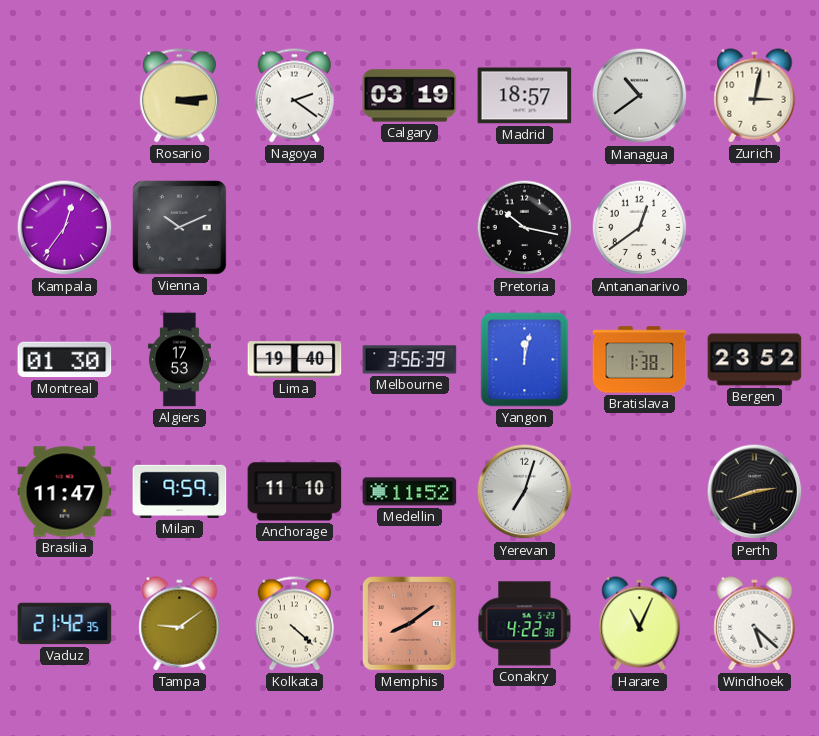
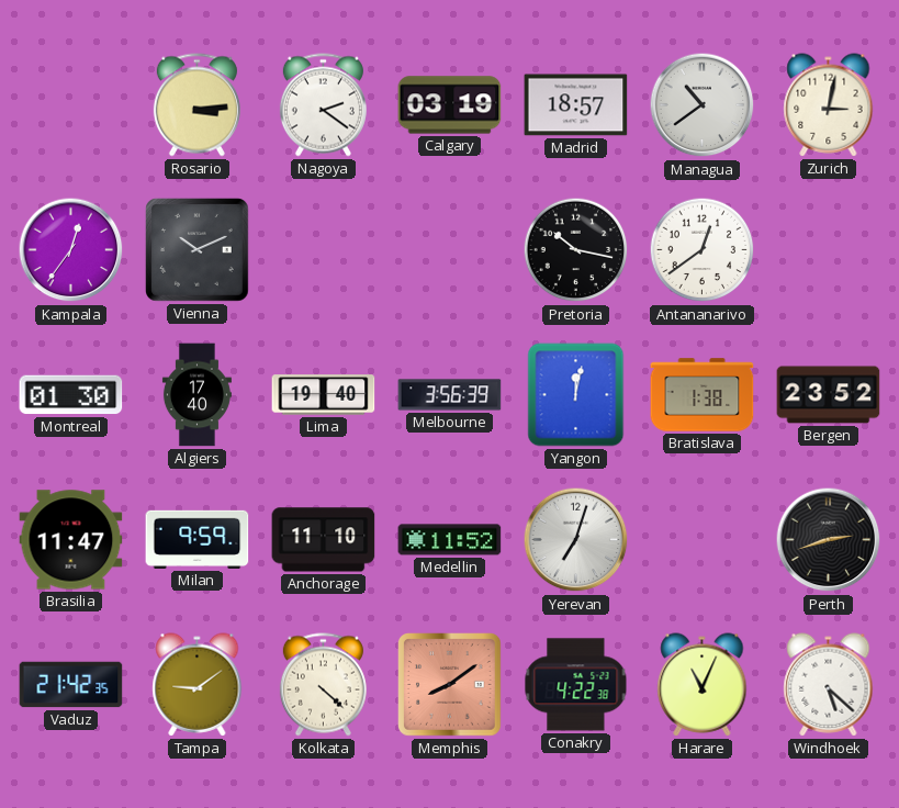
Algiers: 17:53 -> 17:40
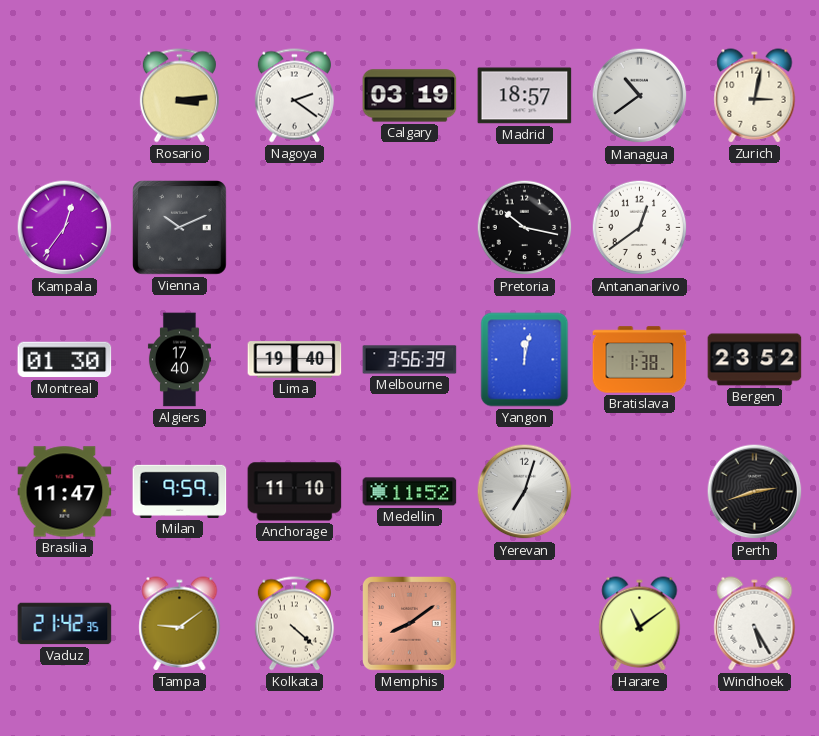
Conakry: 4:22 -> none
Harare: 11:04 -> 11:09
Windhoek: 5:22 -> 5:25
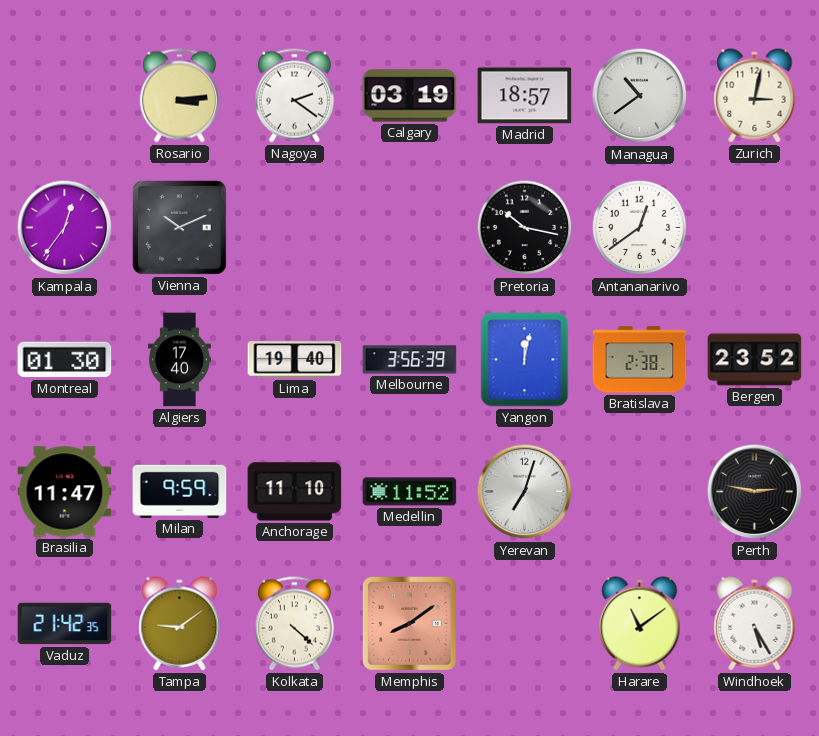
Bratislava: 1:38 -> 2:38
Perth: 2:42 -> 2:47
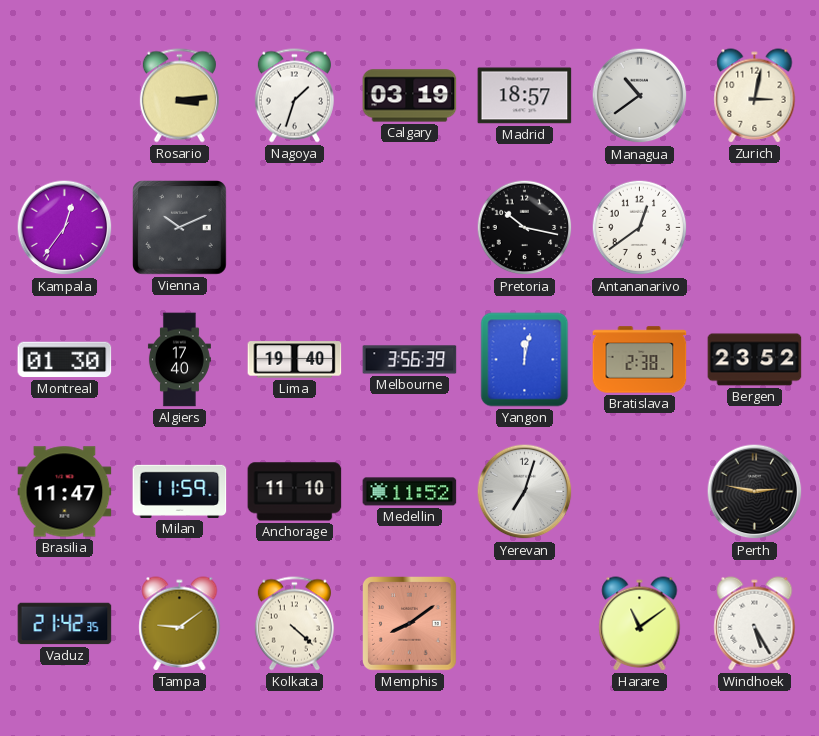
Nagoya: 2:21 -> 1:33
Milan: 9:59 -> 11:59
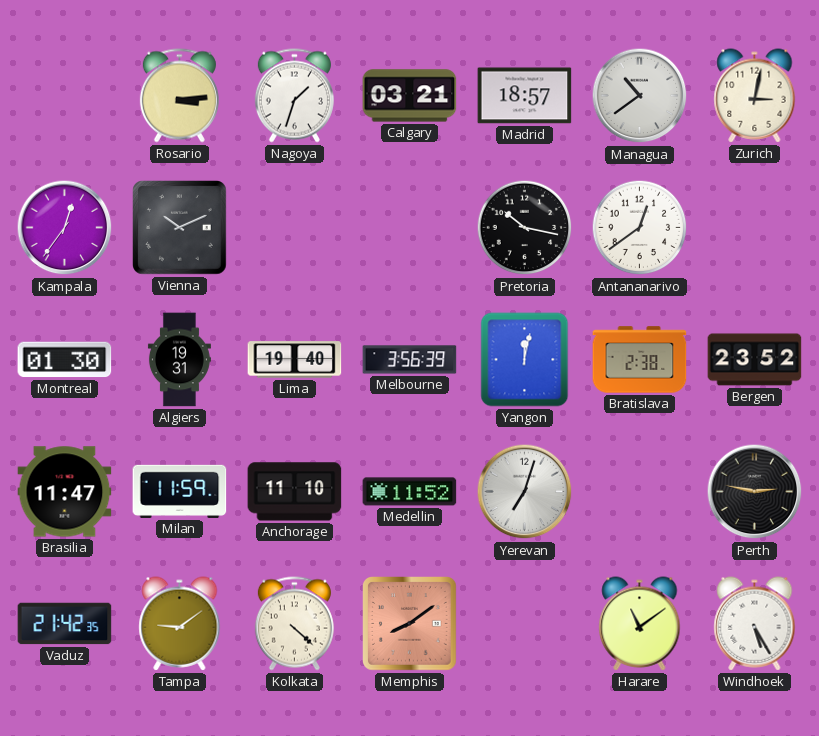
Calgary: 03:19 -> 03:21
Algiers: 17:40 -> 19:31
